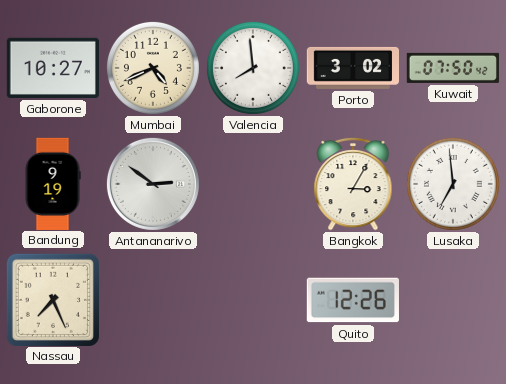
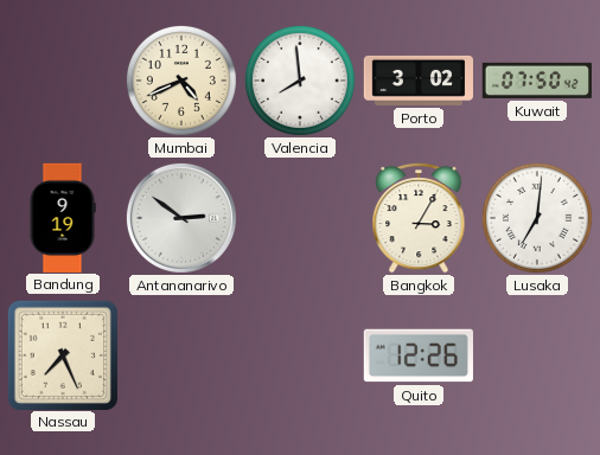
Gaborone: 10:27 -> none
Lusaka: 6:59 -> 7:01
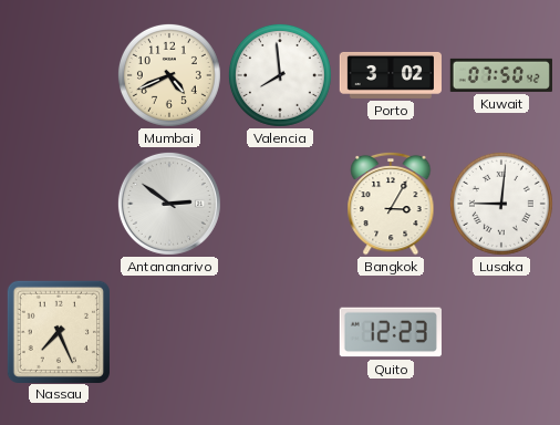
Bandung: 9:19 -> none
Lusaka: 7:01 -> 9:01
Quito: 12:26 -> 12:23
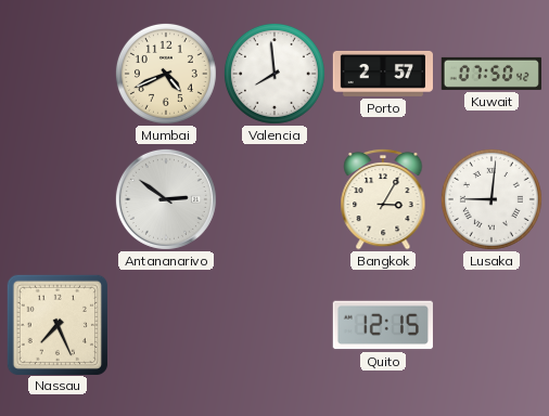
Porto: 3:02 -> 2:57
Quito: 12:23 -> 12:15
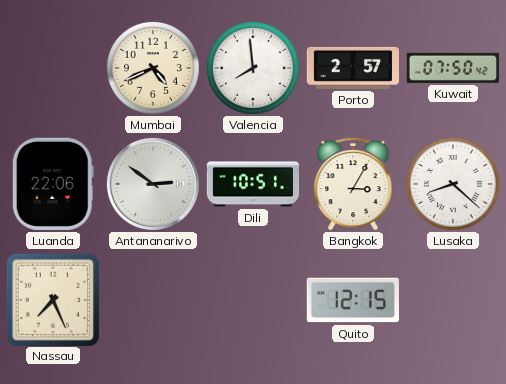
Luanda: none -> 22:06
Dili: none -> 10:51
Lusaka: 9:01 -> 8:22
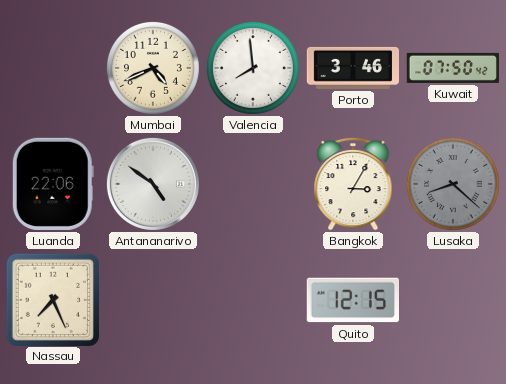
Porto: 2:57 -> 3:46
Antananarivo: 2:51 -> 4:51
Dili: 10:51 -> none
Lusaka dial: white -> grey
